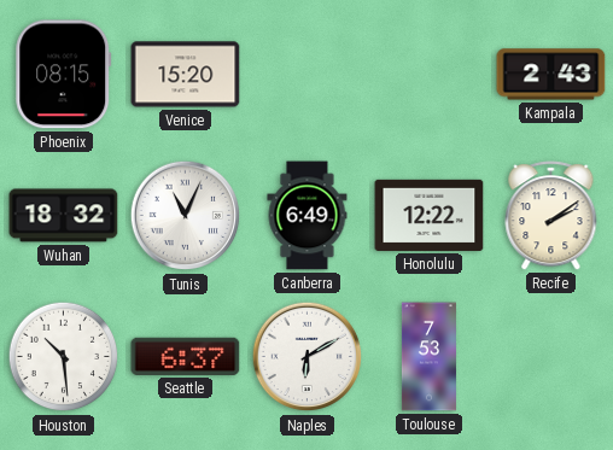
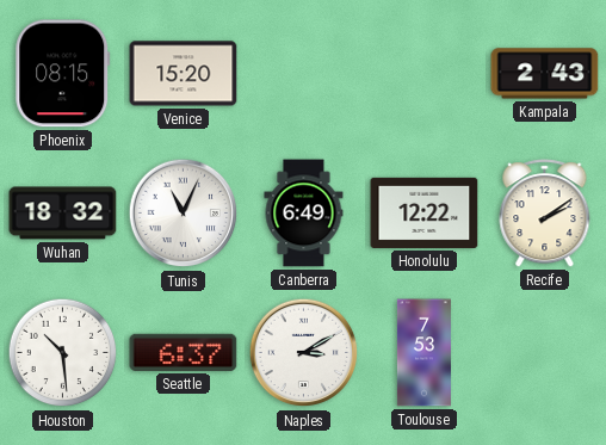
Naples: 6:10 -> 3:10
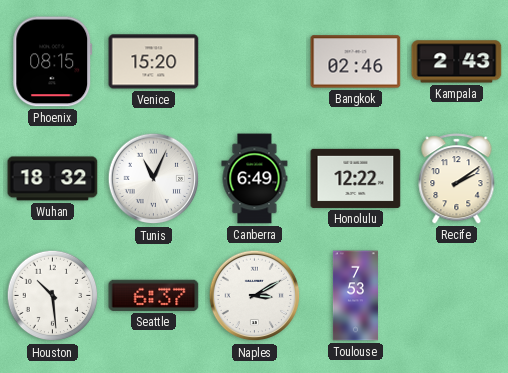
Bangkok: none -> 02:46
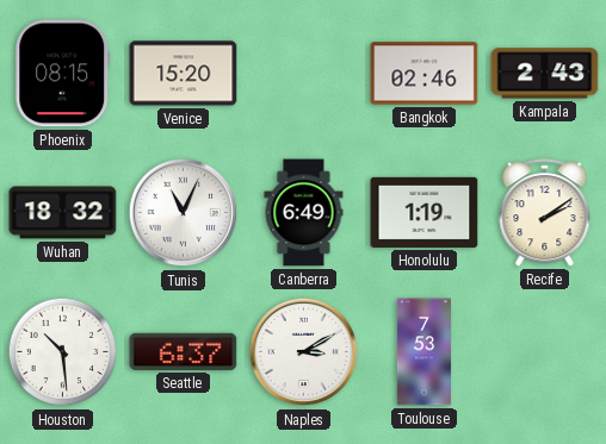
Honolulu: 12:22 -> 1:19
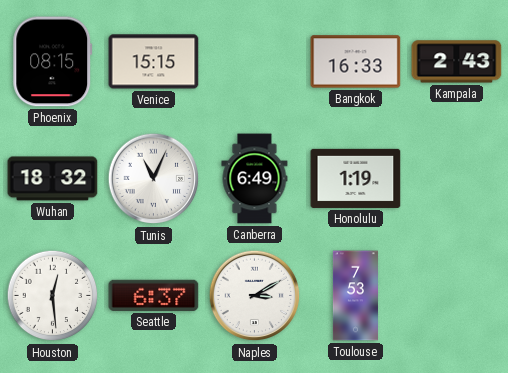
Venice: 15:20 -> 15:15
Bangkok: 02:46 -> 16:33
Recife: 2:09 -> none
Houston: 10:29 -> 12:29
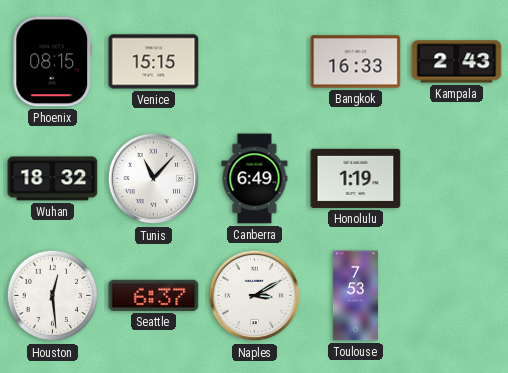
Tunis: 11:04 -> 11:07
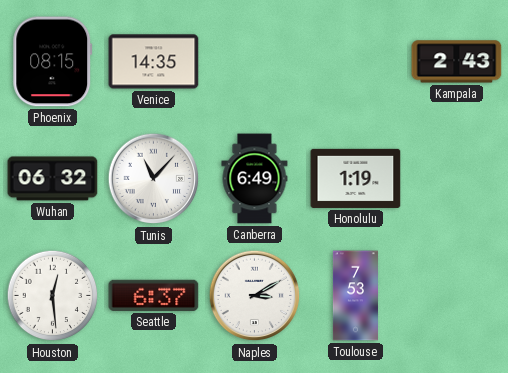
Venice: 15:15 -> 14:35
Bangkok: 16:33 -> none
Wuhan: 18:32 -> 06:32
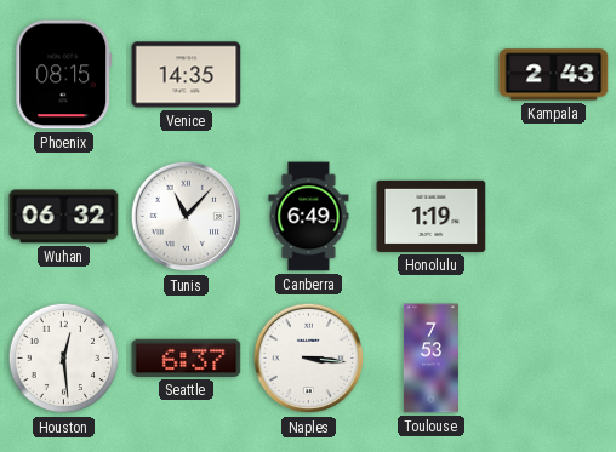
Naples: 3:10 -> 3:16
